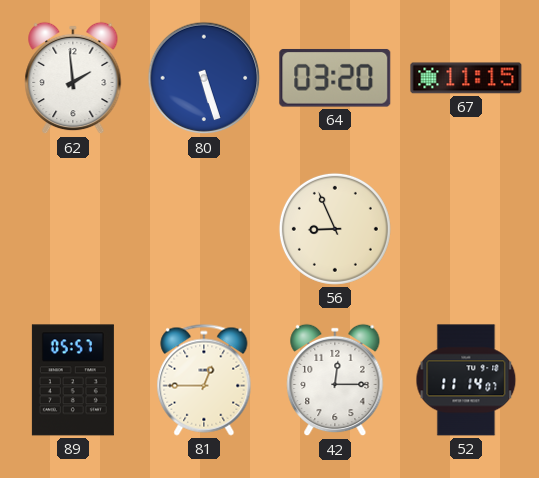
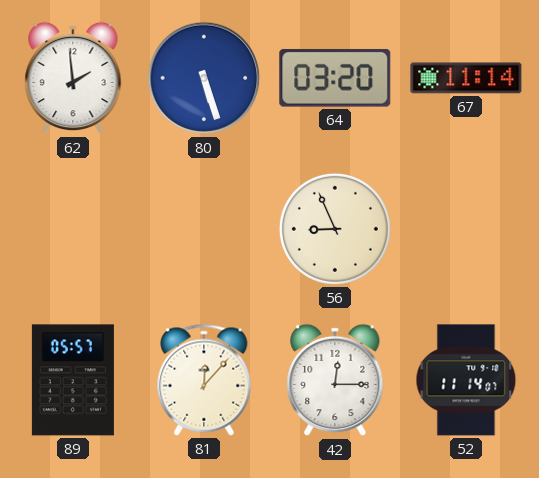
67: 11:15 -> 11:14
81: 12:45 -> 12:07
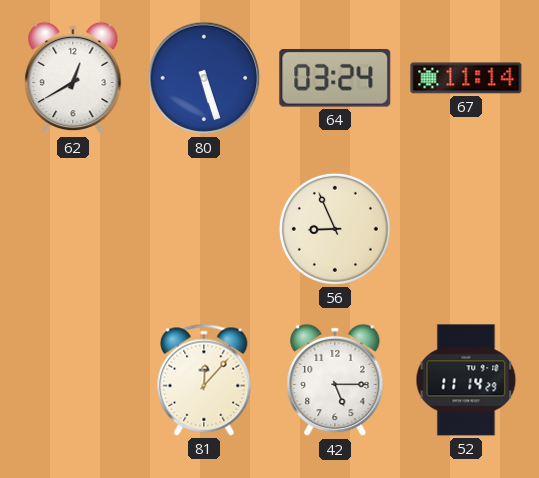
62: 1:59 -> 12:40
64: 03:20 -> 03:24
89: 05:57 -> none
42: 12:15 -> 5:15
52: 11:14:07 -> 11:14:29
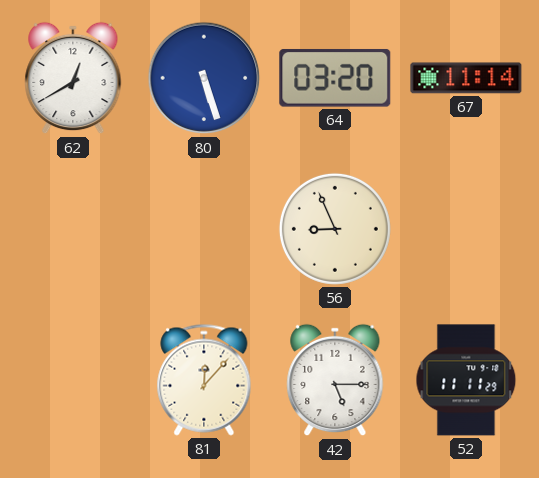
64: 03:24 -> 03:20
52: 11:14 -> 11:11
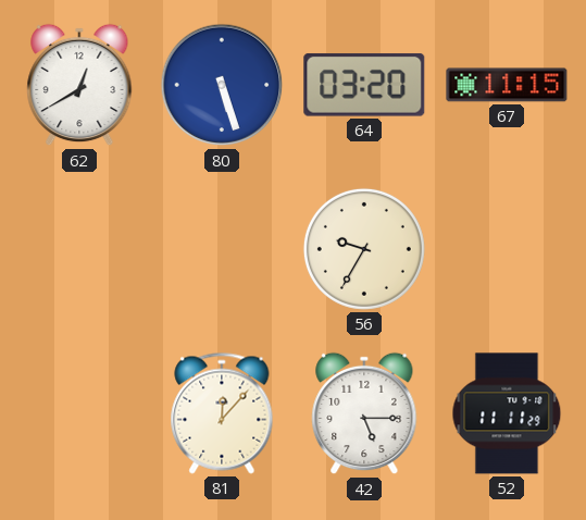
67: 11:14 -> 11:15
56: 8:56 -> 9:35
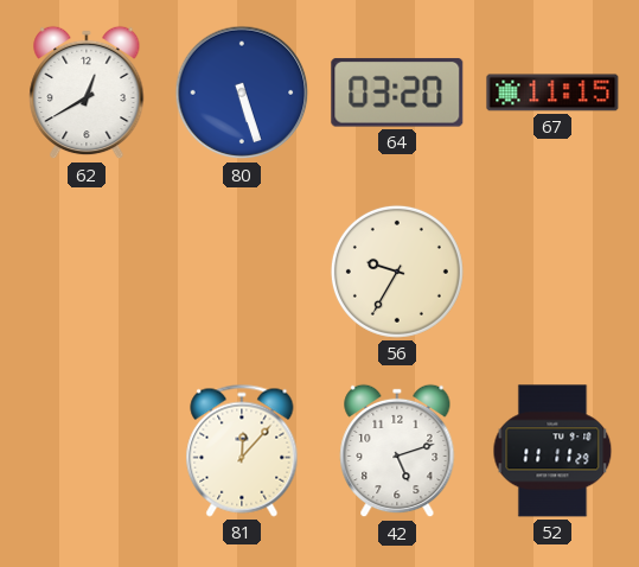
42: 5:15 -> 5:12
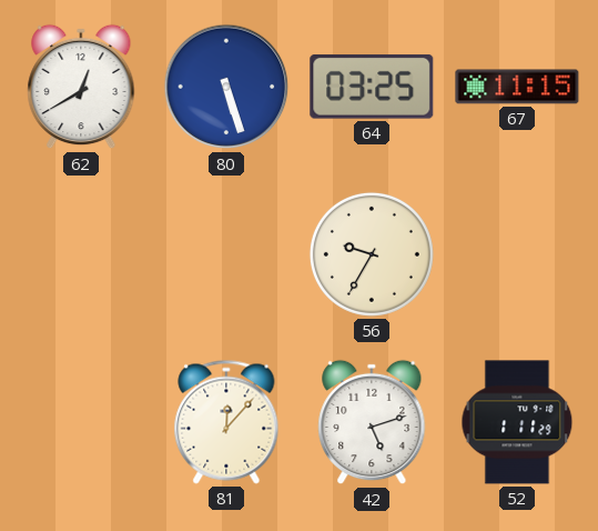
64: 03:20 -> 03:25
52: 11:11 -> 1:11
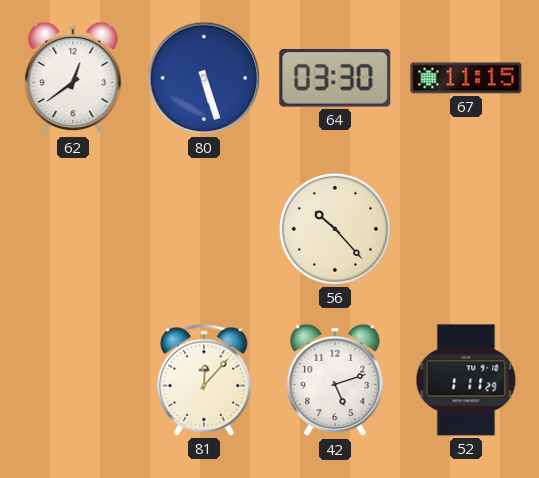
62: 12:40 -> 12:39
64: 03:25 -> 03:30
56: 9:35 -> 10:23
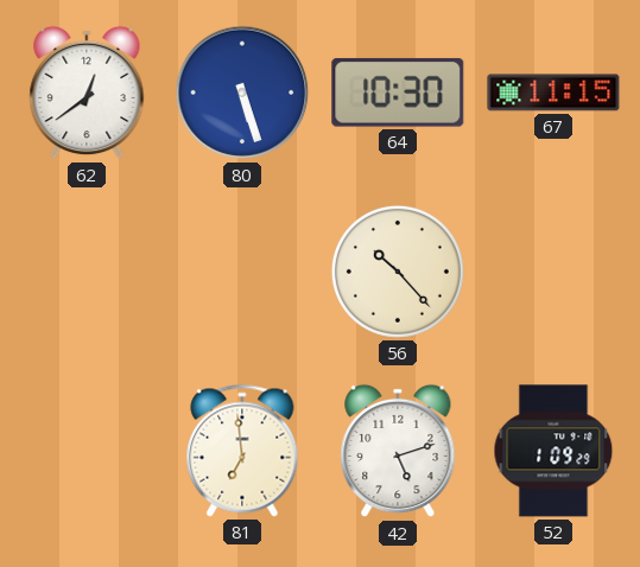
64: 03:30 -> 10:30
81: 12:07 -> 6:59
52: 1:11 -> 1:09
